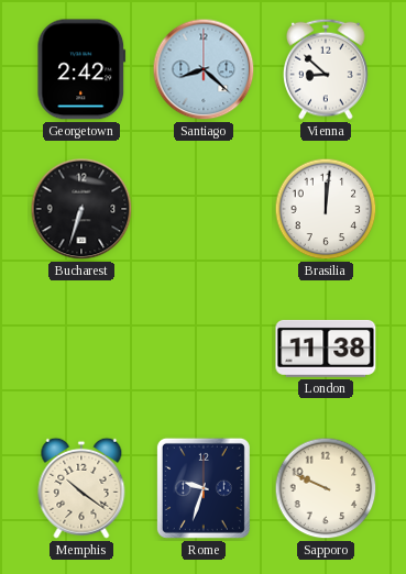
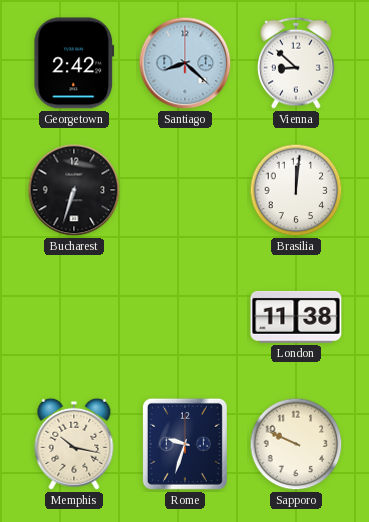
Memphis: 10:21 -> 10:17
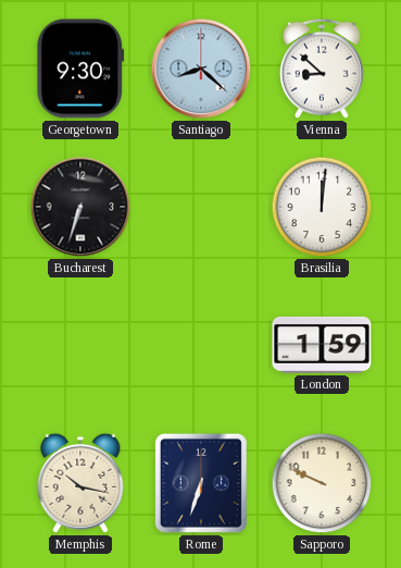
Georgetown: 2:42 -> 9:30
London: 11:38 -> 1:59
Rome: 9:33 -> 6:33
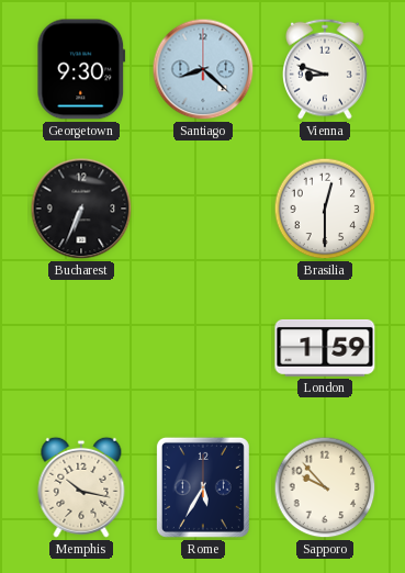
Vienna: 8:52 -> 8:48
Bucharest: 6:33 -> 6:34
Brasilia: 12:01 -> 12:30
Rome: 6:33 -> 5:35
Sapporo: 9:49 -> 9:53
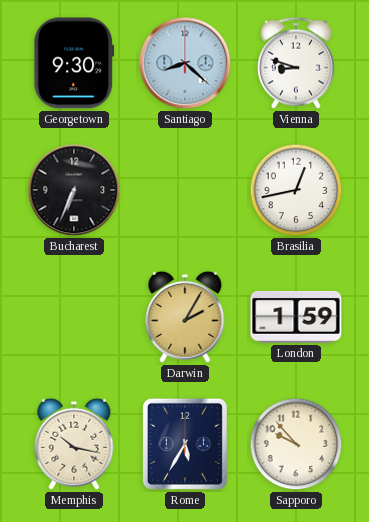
Brasilia: 12:30 -> 12:43
Darwin: none -> 2:05
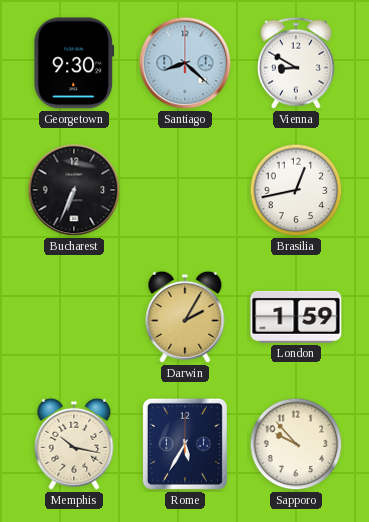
Vienna: 8:48 -> 8:50
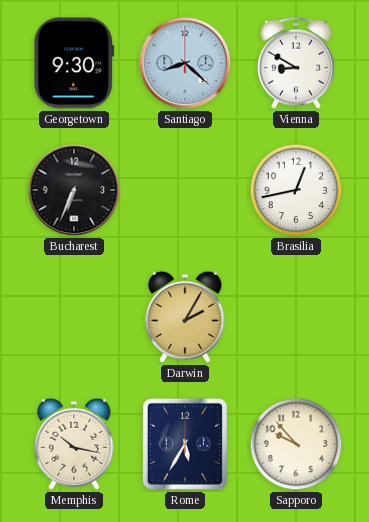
London: 1:59 -> none
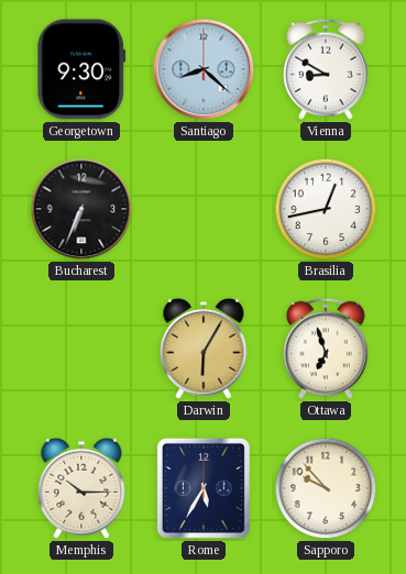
Darwin: 2:05 -> 6:05
Ottawa: none -> 6:57
Memphis: 10:17 -> 10:15
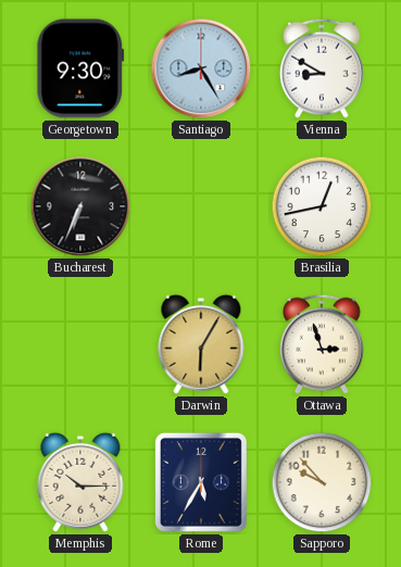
Santiago: 8:22 -> 8:25
Ottawa: 6:57 -> 2:57
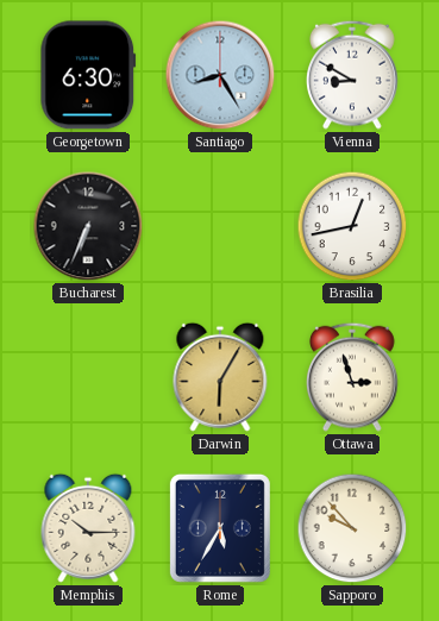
Georgetown: 9:30 -> 6:30
